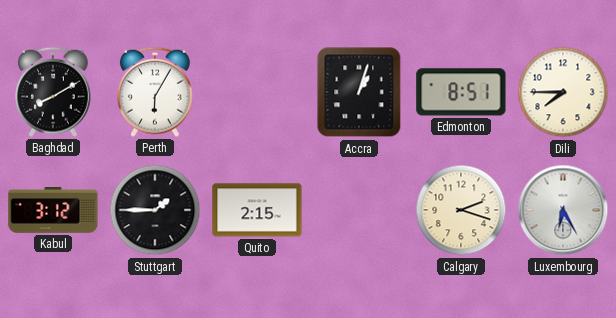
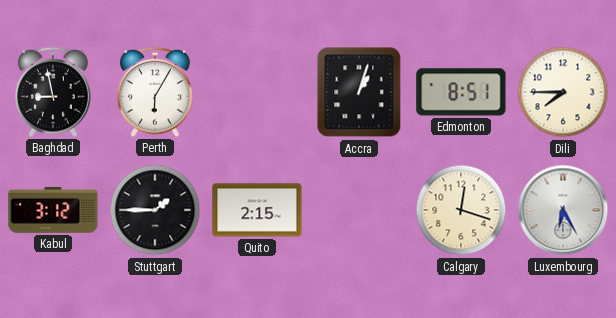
Baghdad: 8:10 -> 8:58
Calgary: 2:18 -> 12:18
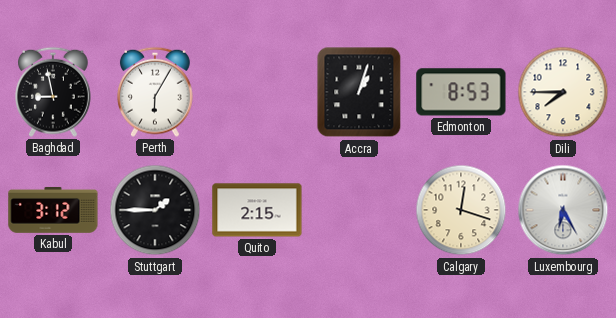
Edmonton: 8:51 -> 8:53
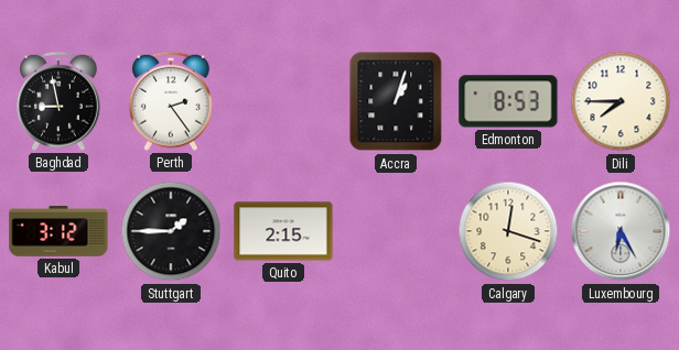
Perth: 6:05 -> 2:24
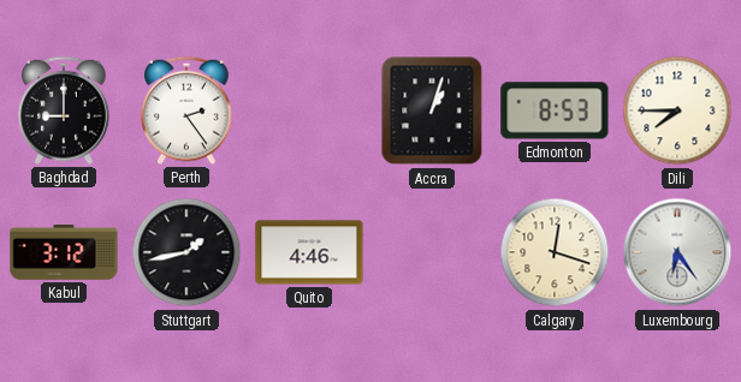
Baghdad: 8:58 -> 9:00
Stuttgart: 1:45 -> 1:43
Quito: 2:15 -> 4:46
Luxembourg: 6:25 -> 6:24
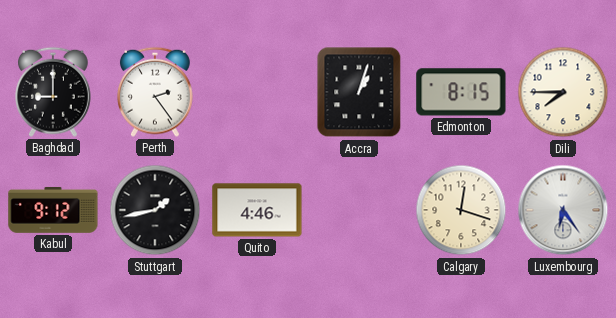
Edmonton: 8:53 -> 8:15
Kabul: 3:12 -> 9:12
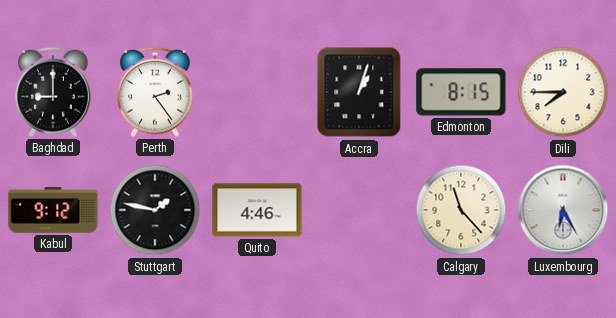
Stuttgart: 1:43 -> 1:47
Calgary: 12:18 -> 11:23
Luxembourg: 6:24 -> 6:25
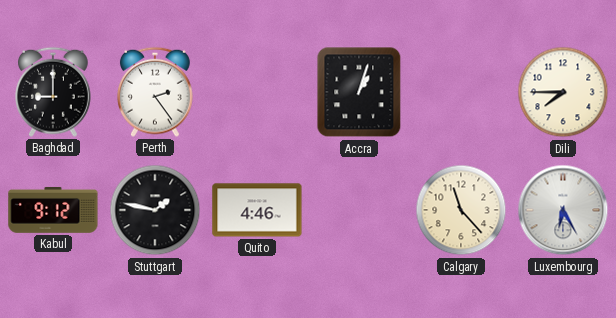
Edmonton: 8:15 -> none
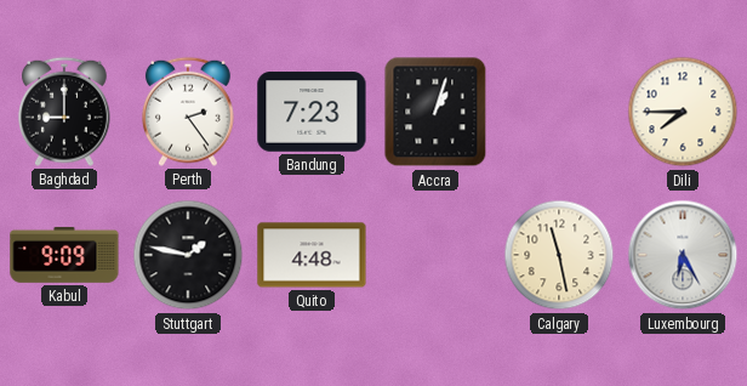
Bandung: none -> 7:23
Kabul: 9:12 -> 9:09
Quito: 4:46 -> 4:48
Calgary: 11:23 -> 11:28
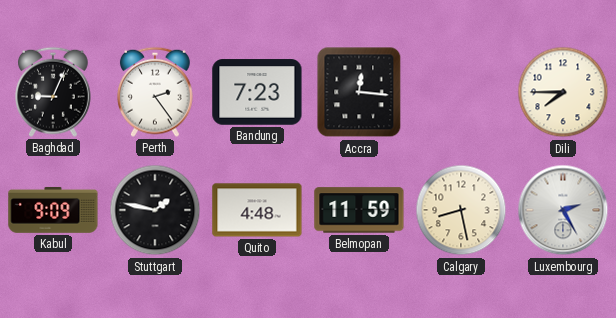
Baghdad: 9:00 -> 9:04
Accra: 1:03 -> 12:16
Belmopan: none -> 11:59
Calgary: 11:28 -> 8:28
Luxembourg: 6:25 -> 2:25
